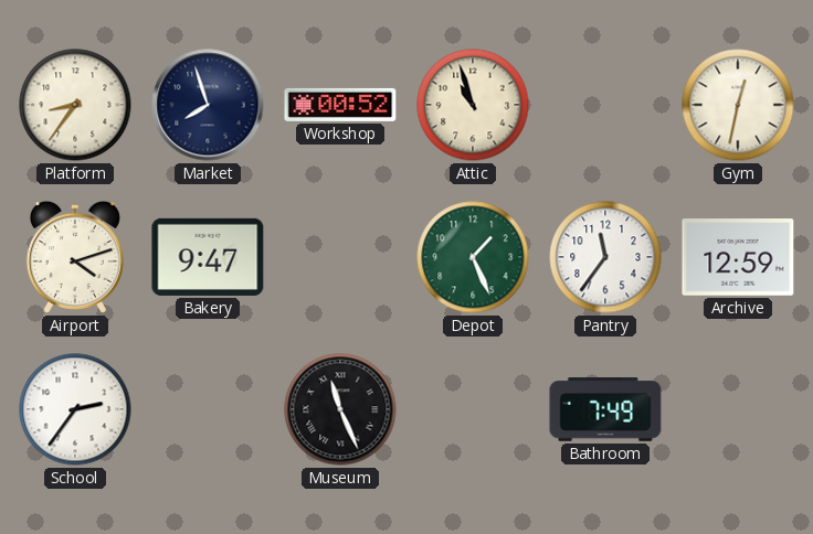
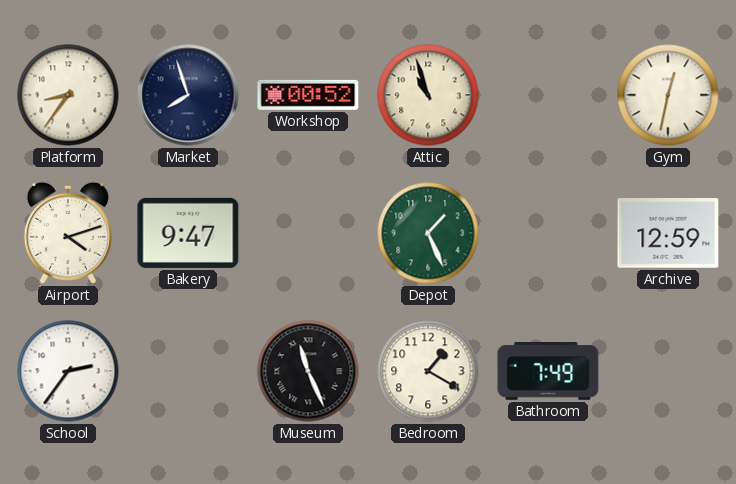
Pantry: 11:36 -> none
Bedroom: none -> 1:20
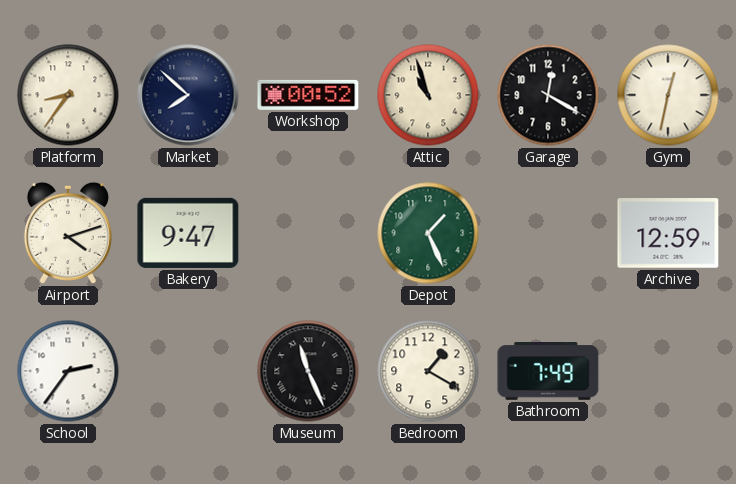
Market: 7:57 -> 7:52
Garage: none -> 12:20
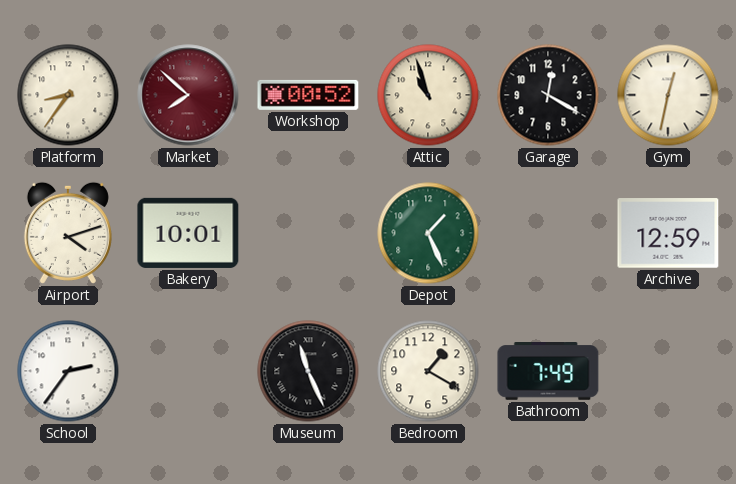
Market dial: navy -> burgundy
Bakery: 9:47 -> 10:01
